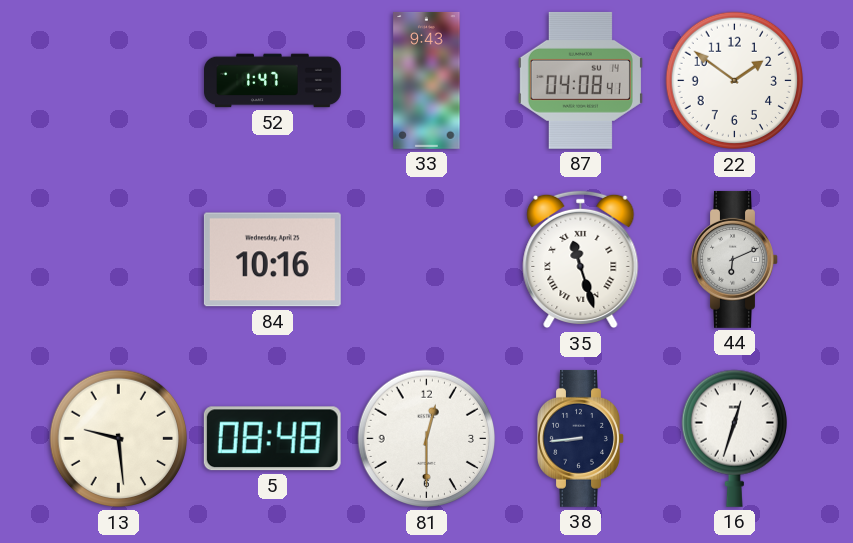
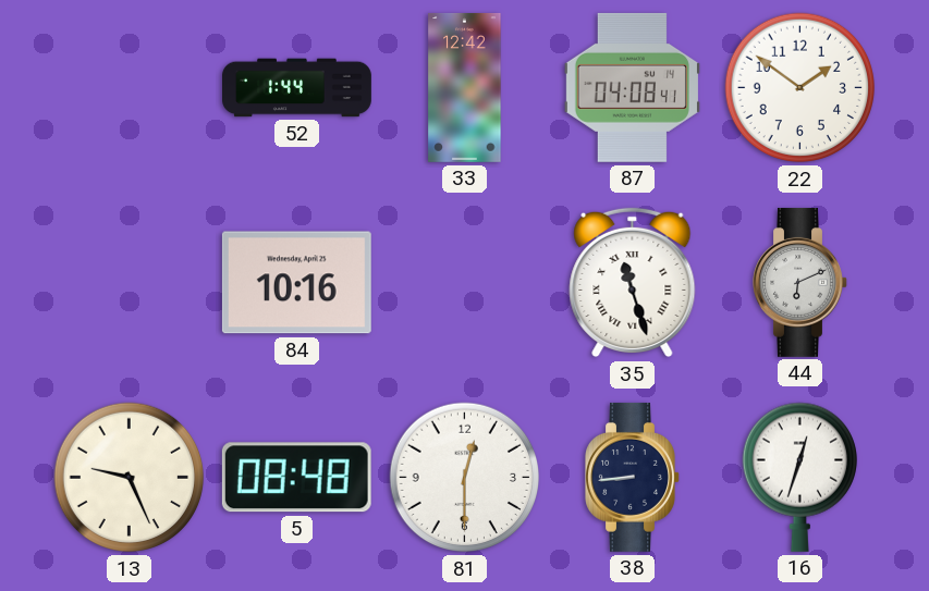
52: 1:47 -> 1:44
33: 9:43 -> 12:42
13: 9:29 -> 9:26
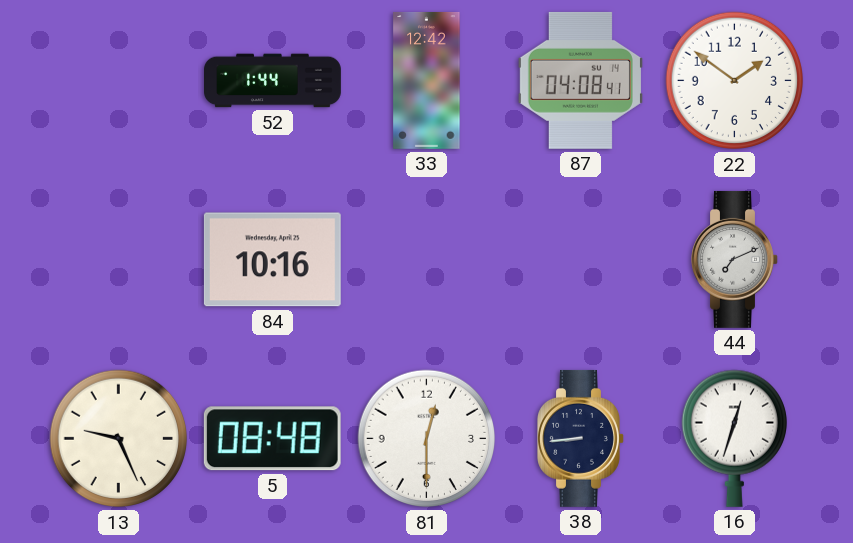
35: 11:27 -> none
44: 6:11 -> 7:11
